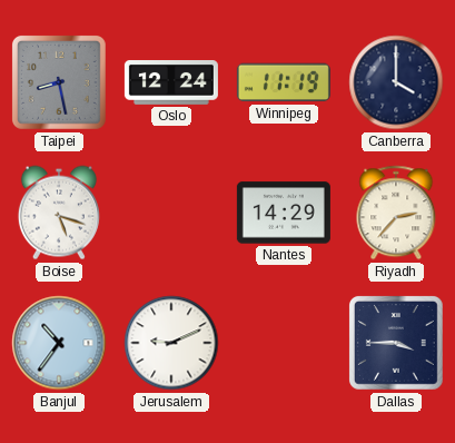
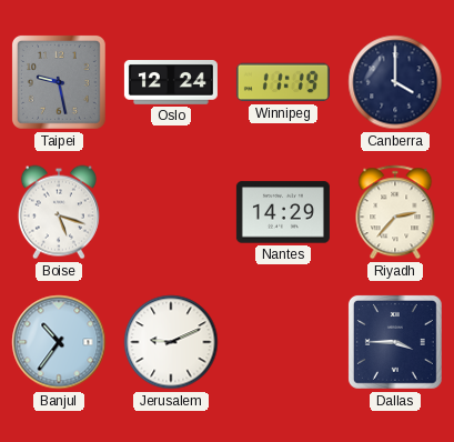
Taipei: 8:28 -> 9:28
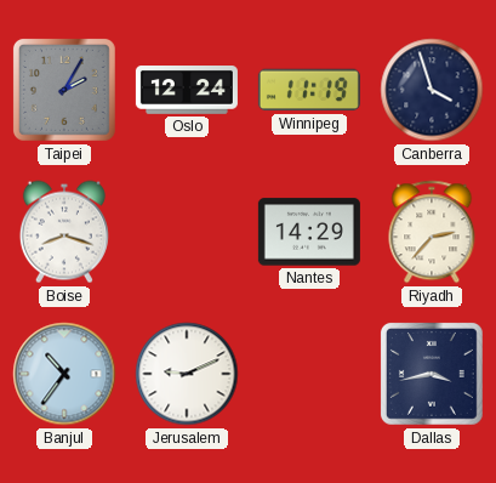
Taipei: 9:28 -> 2:05
Canberra: 4:00 -> 3:57
Boise: 5:18 -> 8:18
Dallas: 3:45 -> 3:43
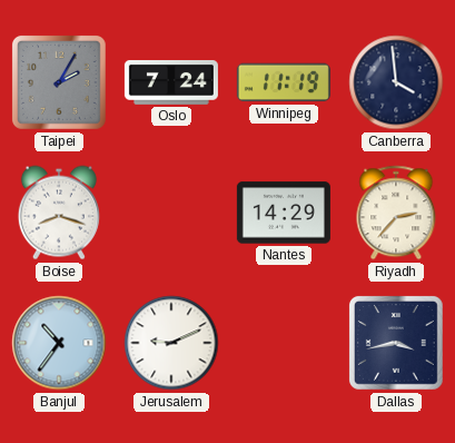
Oslo: 12:24 -> 7:24
Canberra: 3:57 -> 3:59
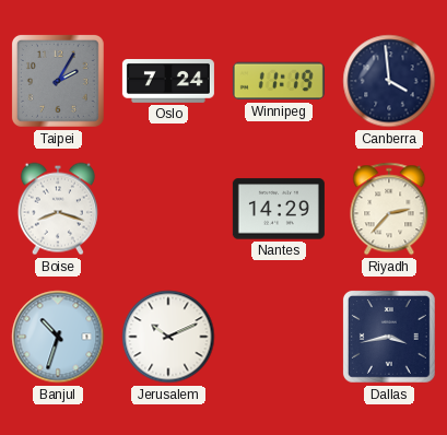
Banjul: 10:36 -> 10:33
Jerusalem: 9:11 -> 10:11
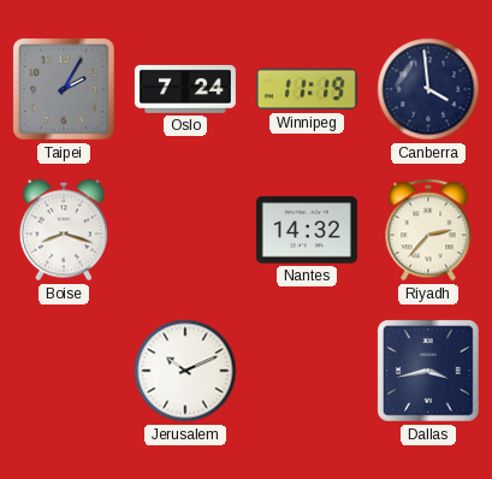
Nantes: 14:29 -> 14:32
Banjul: 10:33 -> none
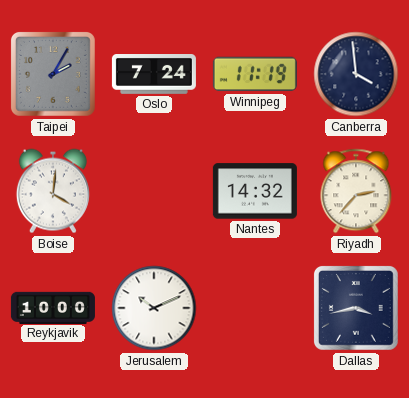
Boise: 8:18 -> 4:01
Reykjavik: none -> 10:00
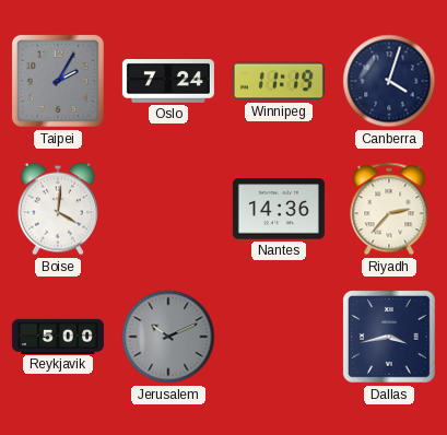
Canberra: 3:59 -> 4:03
Nantes: 14:32 -> 14:36
Reykjavik: 10:00 -> 5:00
Jerusalem dial: white -> grey
